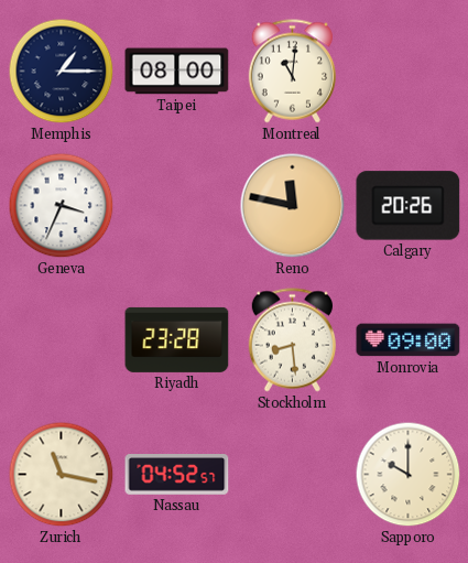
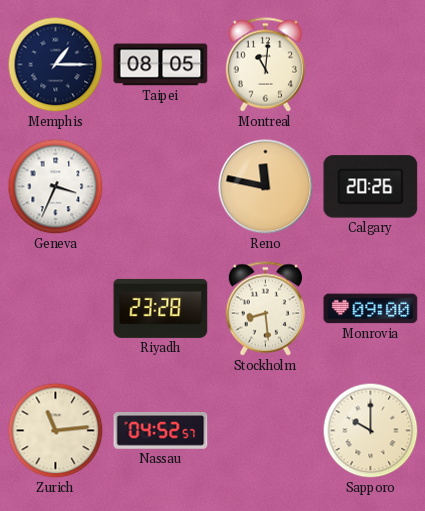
Taipei: 08:00 -> 08:05
Zurich: 11:17 -> 11:14
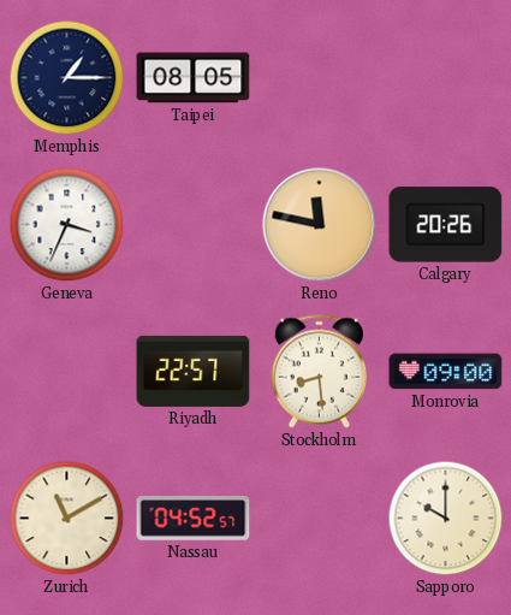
Montreal: 11:01 -> none
Riyadh: 23:28 -> 22:57
Zurich: 11:14 -> 11:10
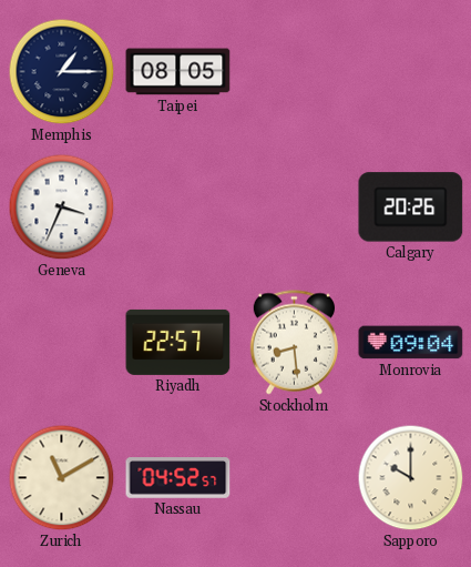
Reno: 11:47 -> none
Monrovia: 09:00 -> 09:04
